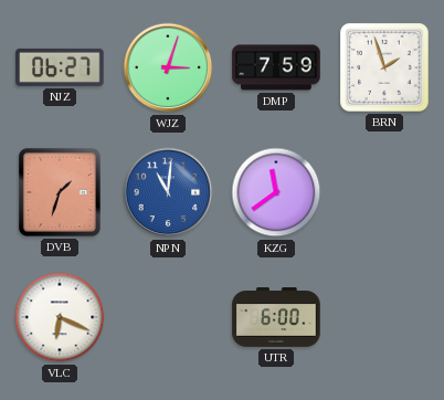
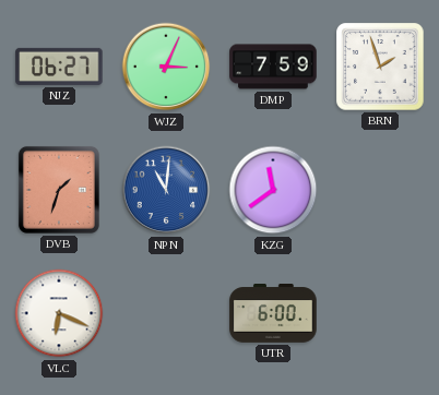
WJZ: 3:03 -> 3:04
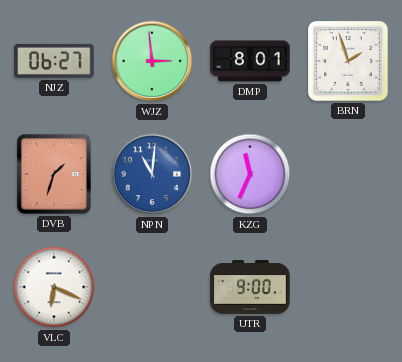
WJZ: 3:04 -> 2:59
DMP: 7:59 -> 8:01
KZG: 11:39 -> 11:34
UTR: 6:00 -> 9:00
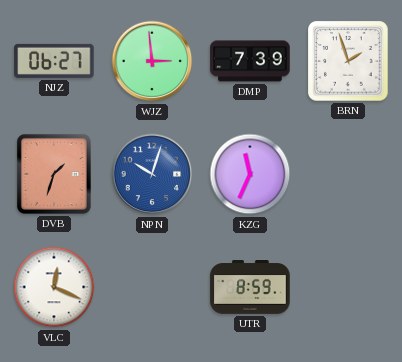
DMP: 8:01 -> 7:39
NPN: 11:01 -> 10:03
VLC: 6:19 -> 12:19
UTR: 9:00 -> 8:59
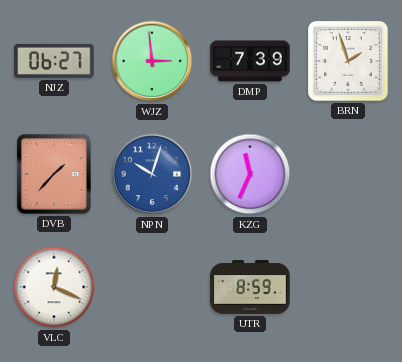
DVB: 1:33 -> 1:37
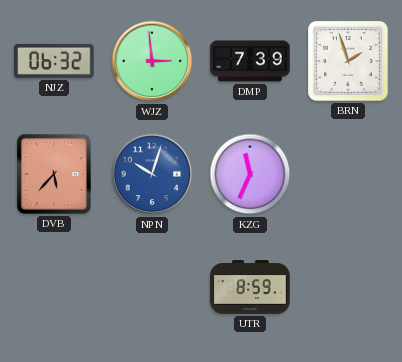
NJZ: 06:27 -> 06:32
DVB: 1:37 -> 5:37
VLC: 12:19 -> none
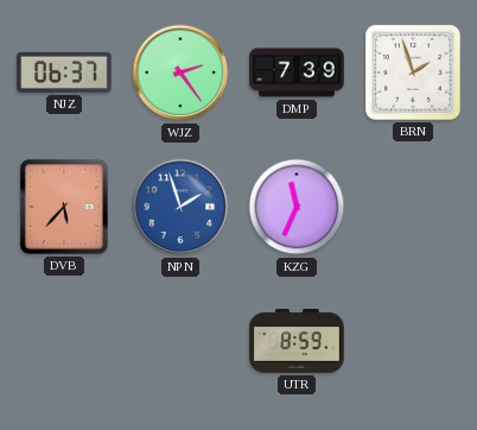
NJZ: 06:32 -> 06:37
WJZ: 2:59 -> 2:24
NPN: 10:03 -> 1:57
